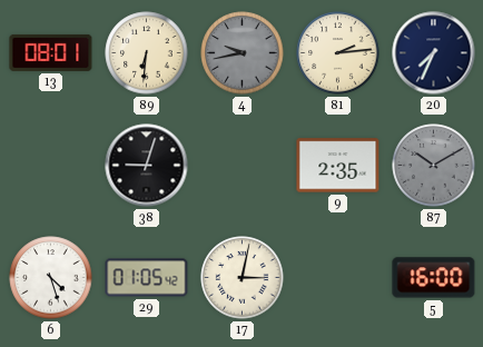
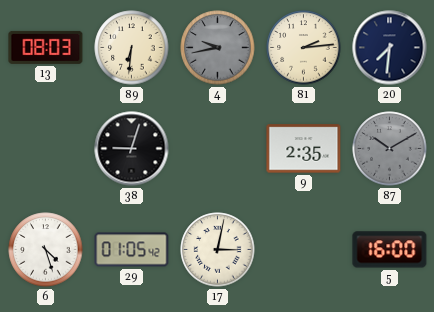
13: 08:01 -> 08:03
20: 7:34 -> 7:31
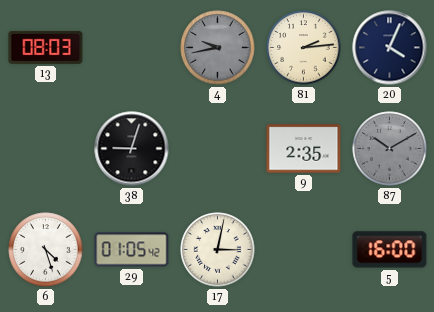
89: 6:31 -> none
20: 7:31 -> 4:04
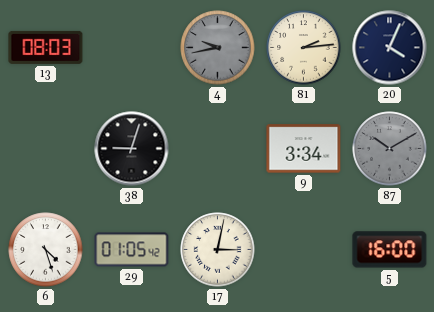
9: 2:35 -> 3:34
